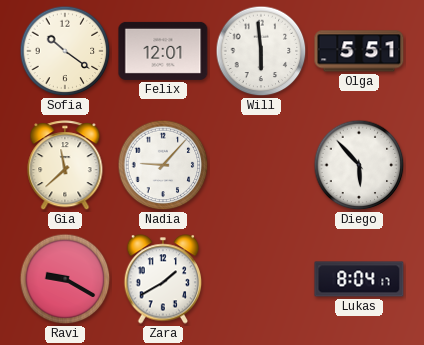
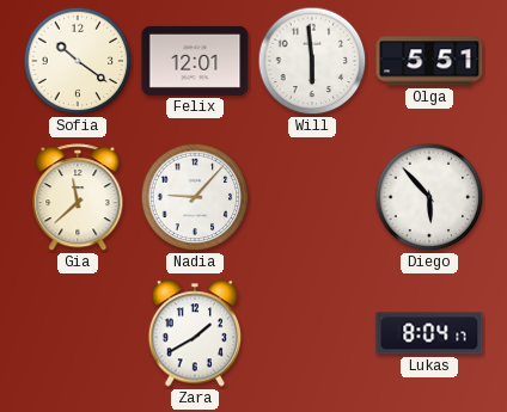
Ravi: 9:20 -> none
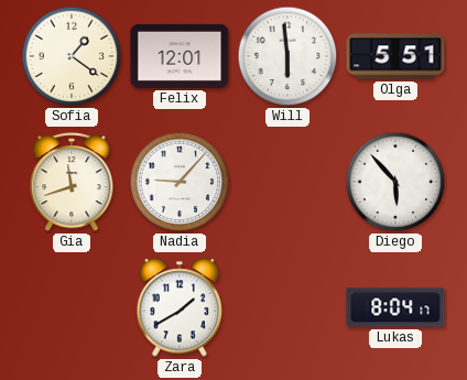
Sofia: 10:21 -> 1:21
Gia: 11:38 -> 11:42
